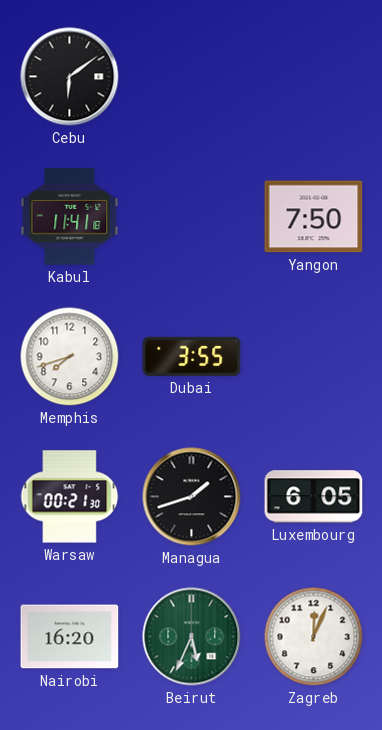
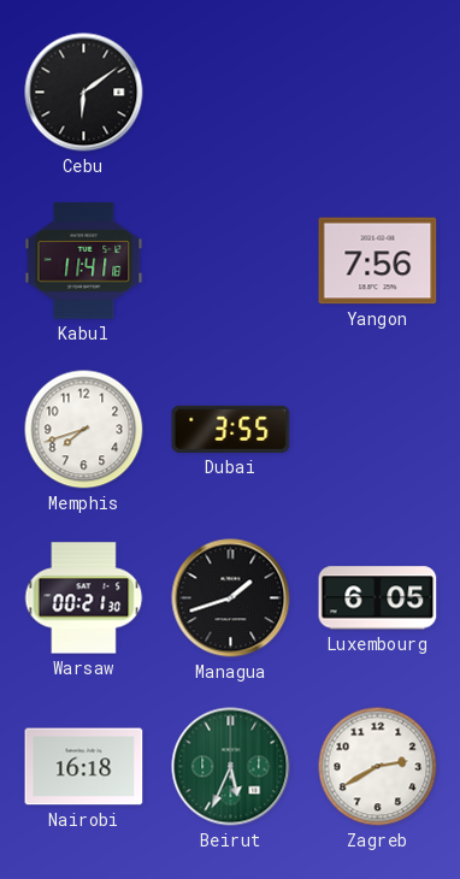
Yangon: 7:50 -> 7:56
Nairobi: 16:20 -> 16:18
Zagreb: 12:04 -> 2:40
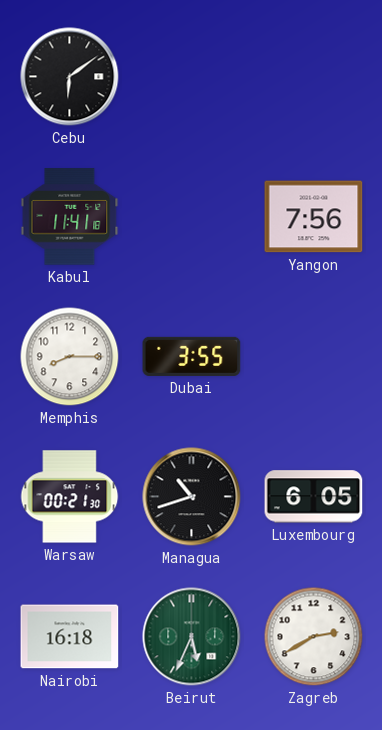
Memphis: 7:42 -> 8:15
Managua: 1:42 -> 10:42
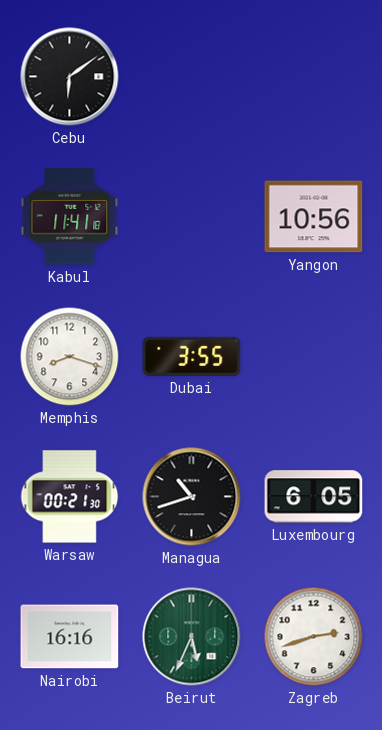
Yangon: 7:56 -> 10:56
Memphis: 8:15 -> 8:18
Nairobi: 16:18 -> 16:16
Zagreb: 2:40 -> 2:42
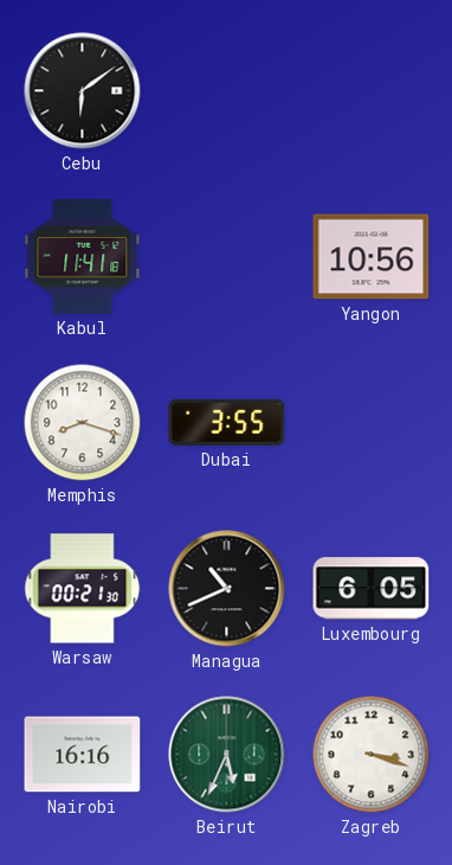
Managua: 10:42 -> 10:41
Zagreb: 2:42 -> 3:18
